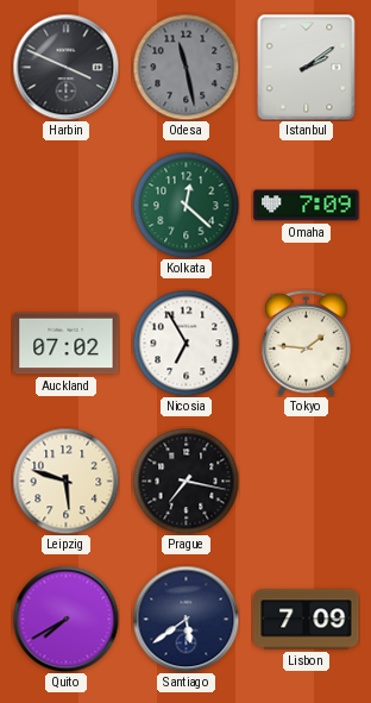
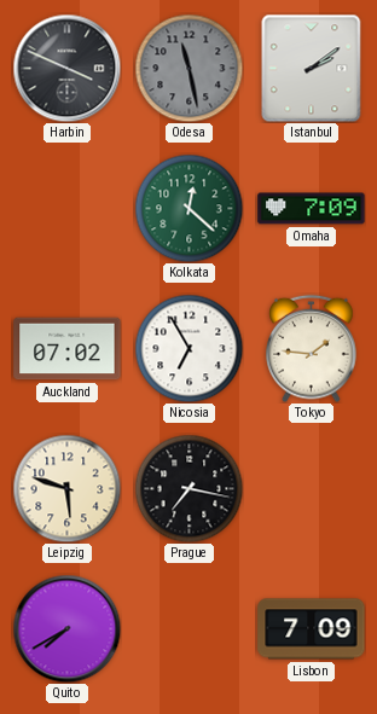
Santiago: 5:39 -> none
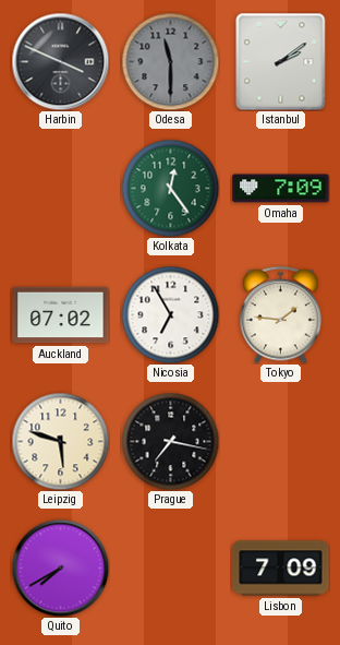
Odesa: 11:28 -> 11:30
Kolkata: 12:22 -> 12:24
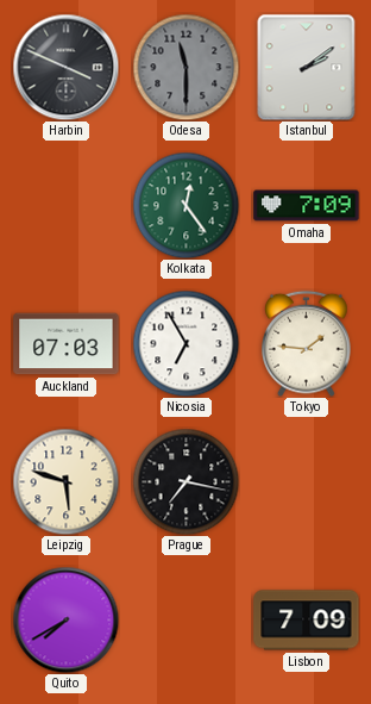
Auckland: 07:02 -> 07:03
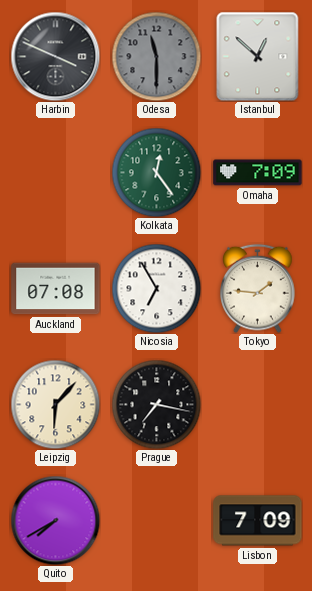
Istanbul: 2:09 -> 12:52
Auckland: 07:03 -> 07:08
Leipzig: 5:48 -> 6:07
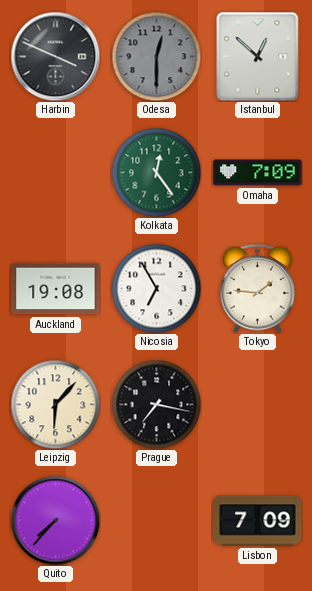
Odesa: 11:30 -> 12:30
Auckland: 07:08 -> 19:08
Quito: 7:40 -> 7:37
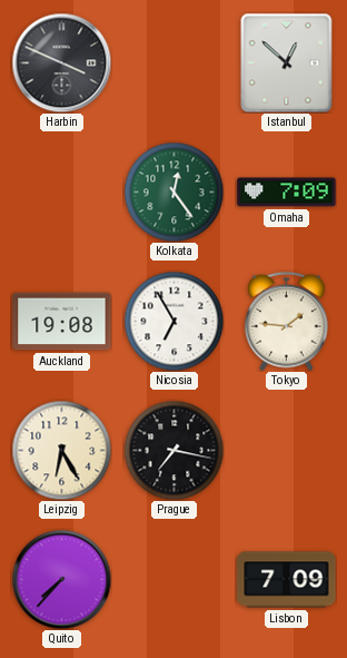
Odesa: 12:30 -> none
Leipzig: 6:07 -> 6:25
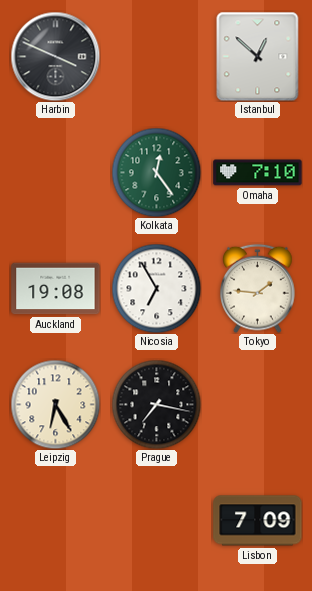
Omaha: 7:09 -> 7:10
Quito: 7:37 -> none
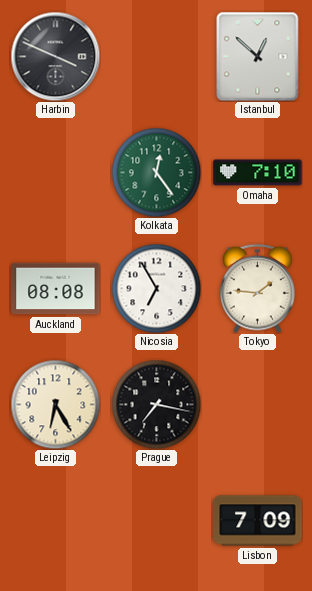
Auckland: 19:08 -> 08:08
